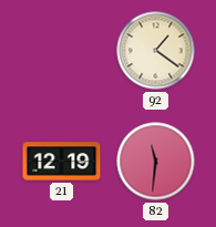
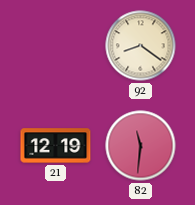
92: 1:21 -> 8:21
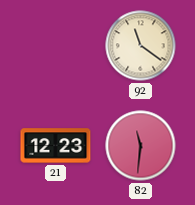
92: 8:21 -> 11:21
21: 12:19 -> 12:23
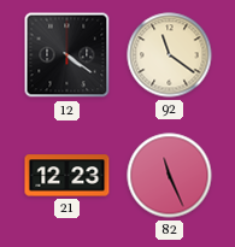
12: none -> 4:21
82: 11:31 -> 11:26
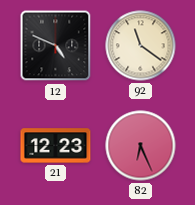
12: 4:21 -> 4:49
82: 11:26 -> 6:26
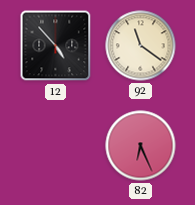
12: 4:49 -> 4:53
21: 12:23 -> none
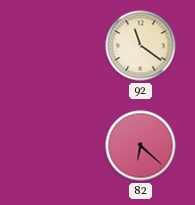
12: 4:53 -> none
82: 6:26 -> 6:22
